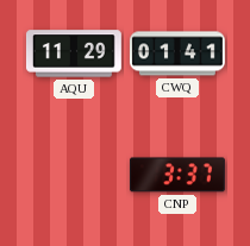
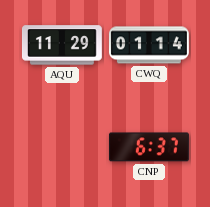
CWQ: 01:41 -> 01:14
CNP: 3:37 -> 6:37
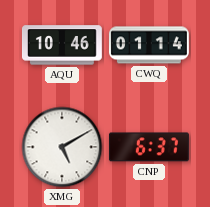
AQU: 11:29 -> 10:46
XMG: none -> 5:10
